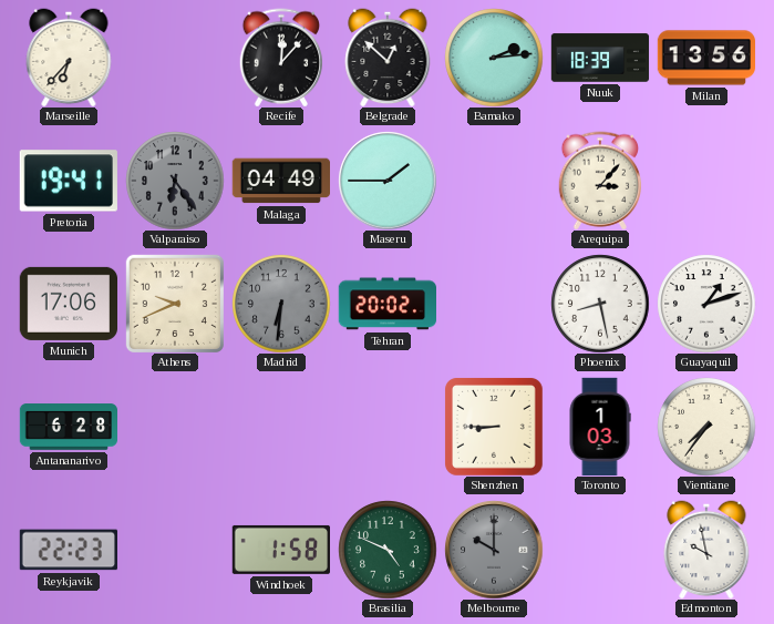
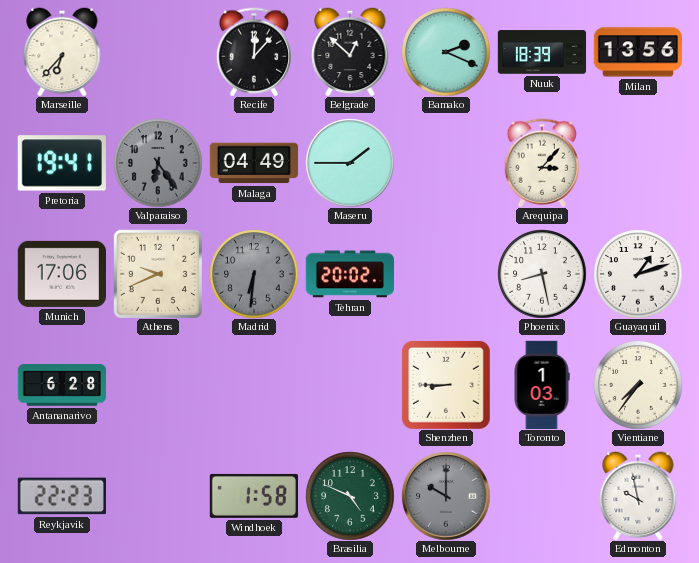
Bamako: 2:14 -> 2:19
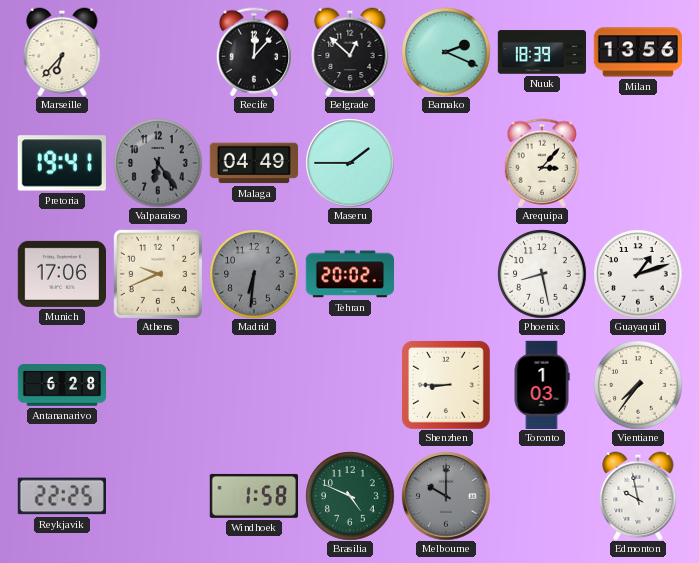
Reykjavik: 22:23 -> 22:25
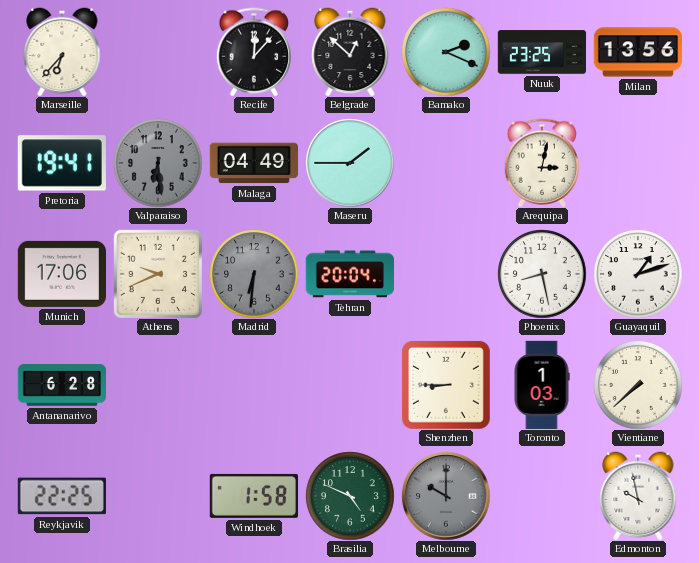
Nuuk: 18:39 -> 23:25
Valparaiso: 6:24 -> 6:29
Arequipa: 3:07 -> 3:02
Tehran: 20:02 -> 20:04
Vientiane: 7:36 -> 7:38
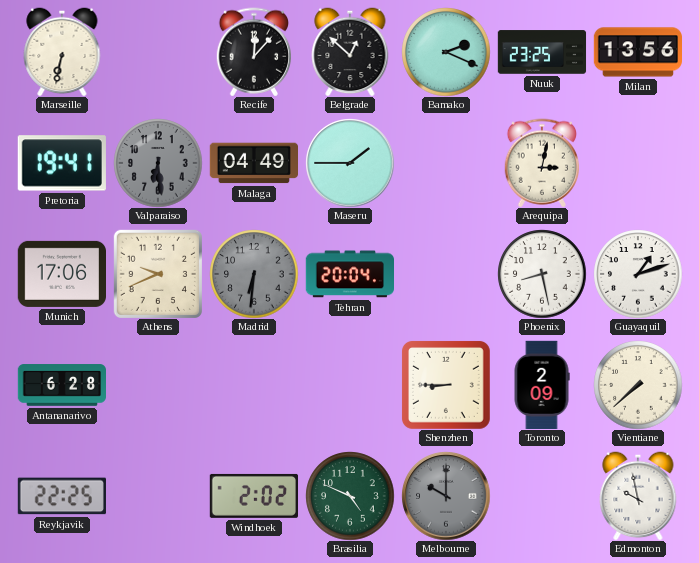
Marseille: 6:37 -> 6:32
Toronto: 1:03 -> 2:09
Windhoek: 1:58 -> 2:02
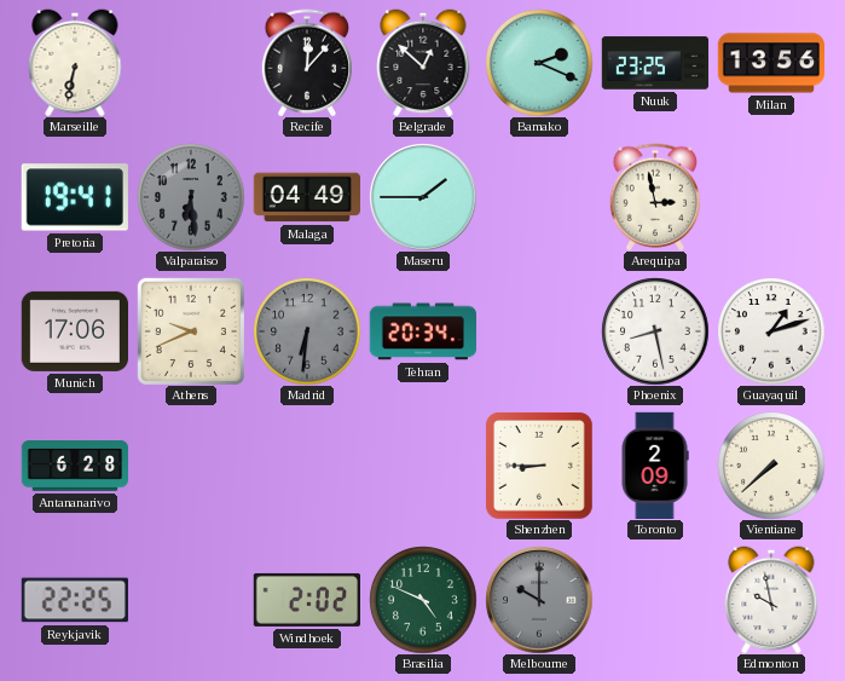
Arequipa: 3:02 -> 2:58
Tehran: 20:04 -> 20:34
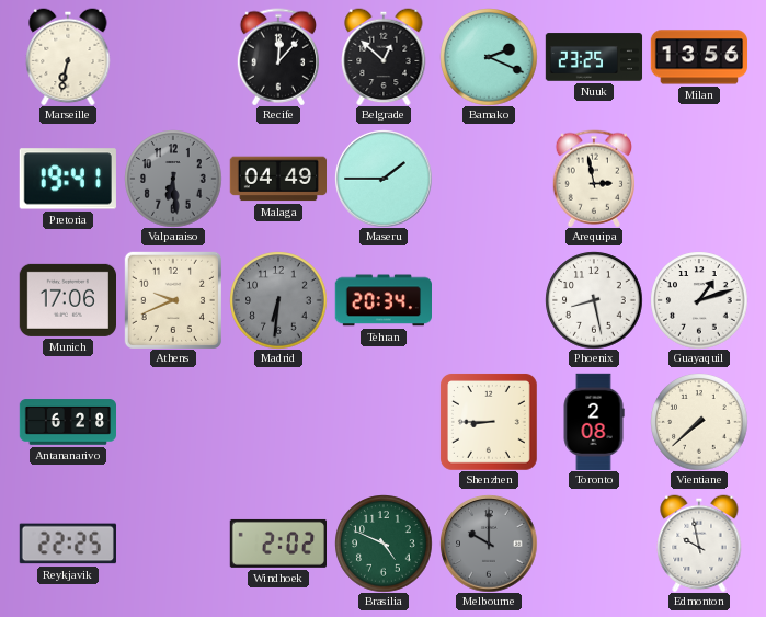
Toronto: 2:09 -> 2:08
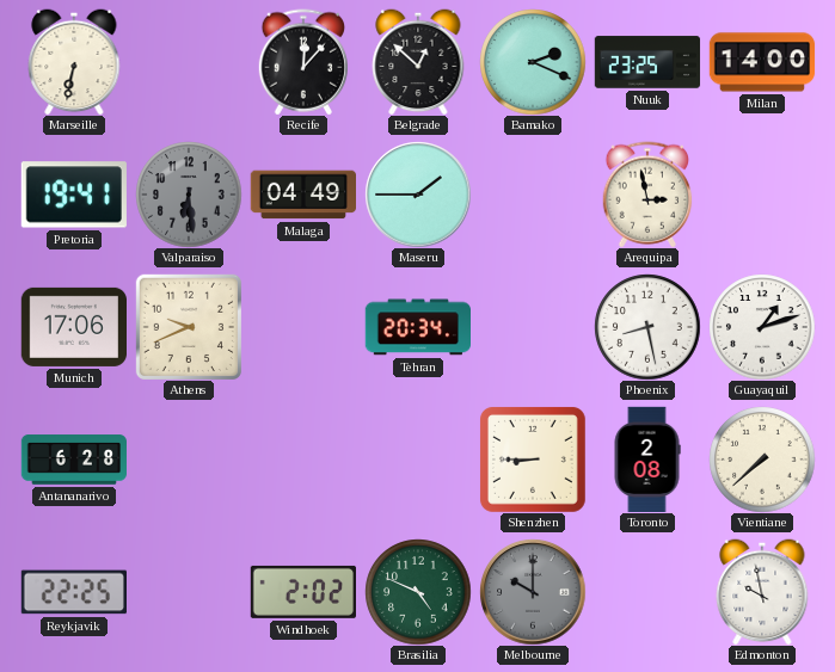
Milan: 13:56 -> 14:00
Madrid: 6:31 -> none
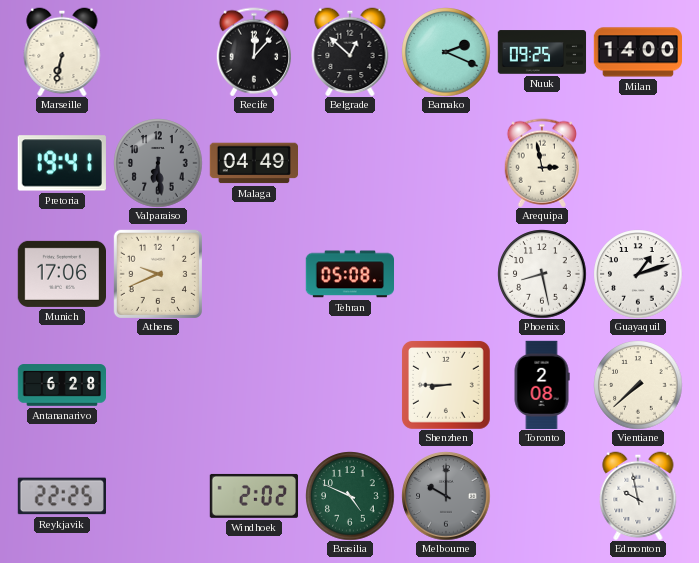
Nuuk: 23:25 -> 09:25
Maseru: 1:45 -> none
Tehran: 20:34 -> 05:08
